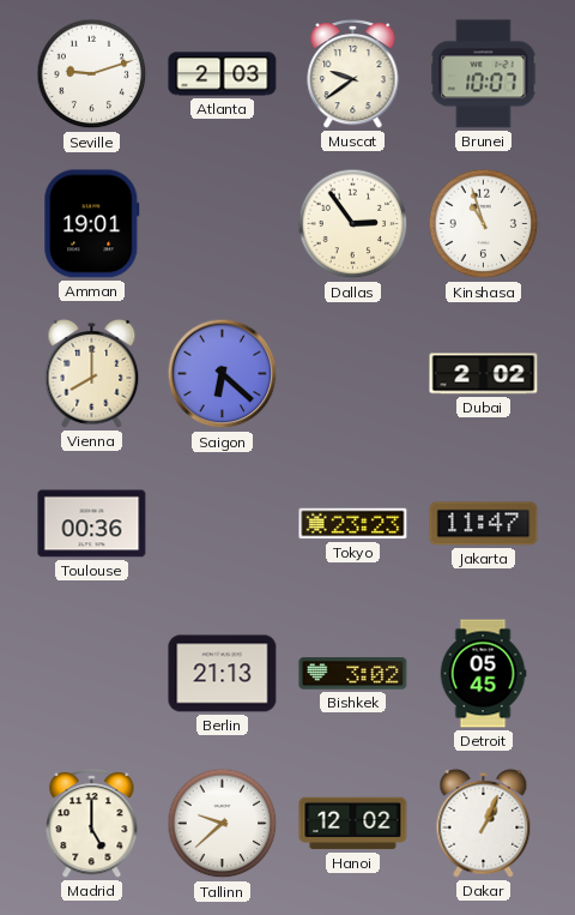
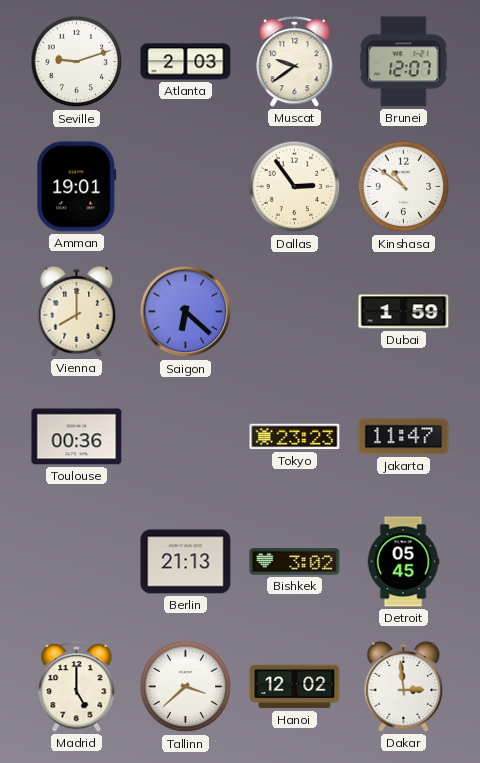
Brunei: 10:07 -> 12:07
Kinshasa: 10:57 -> 10:51
Dubai: 2:02 -> 1:59
Tallinn: 9:38 -> 3:38
Dakar: 1:04 -> 2:59
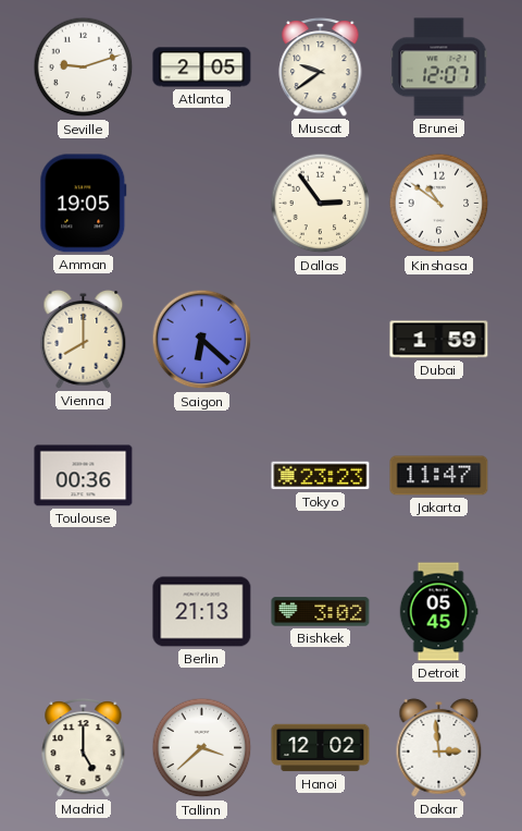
Atlanta: 2:03 -> 2:05
Amman: 19:01 -> 19:05
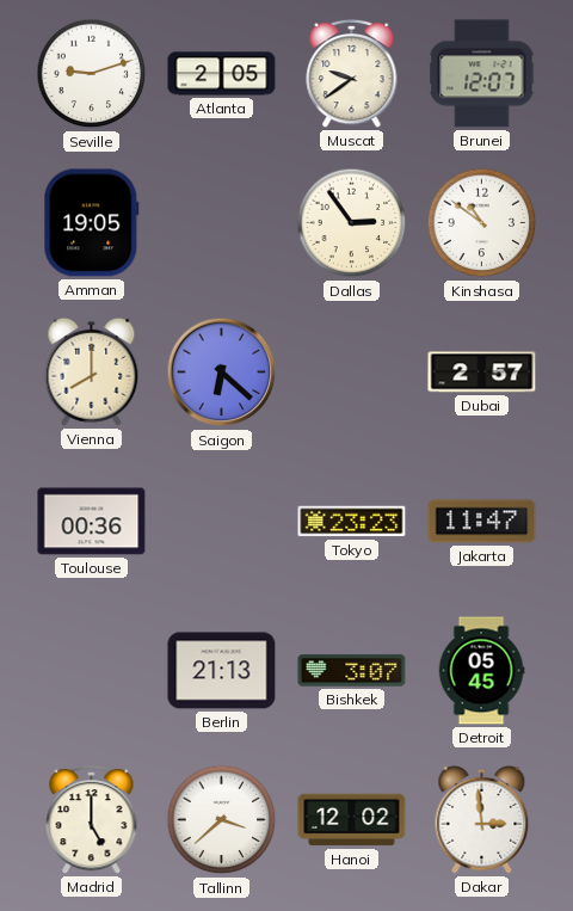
Dubai: 1:59 -> 2:57
Bishkek: 3:02 -> 3:07
